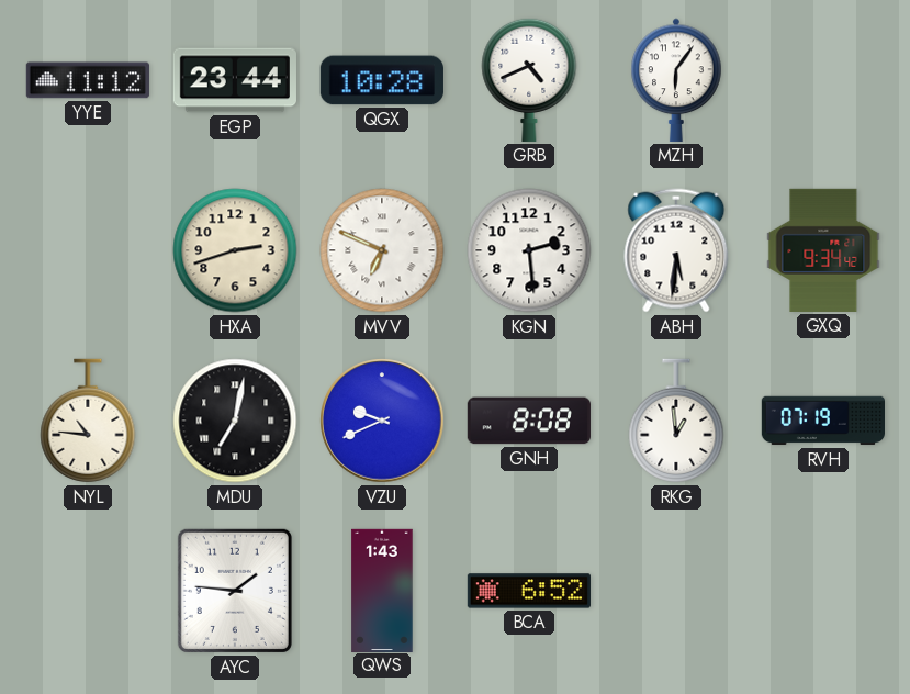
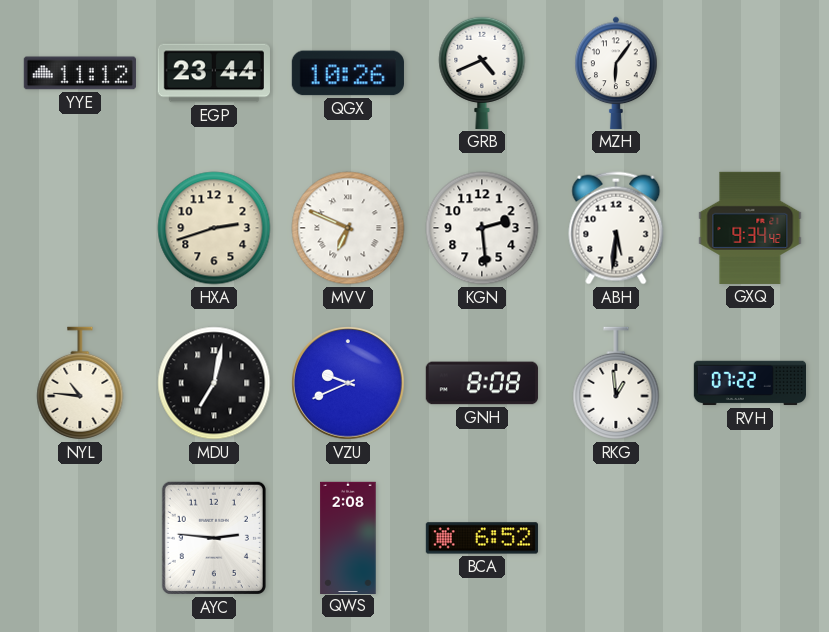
QGX: 10:28 -> 10:26
RVH: 07:19 -> 07:22
AYC: 1:46 -> 2:46
QWS: 1:43 -> 2:08
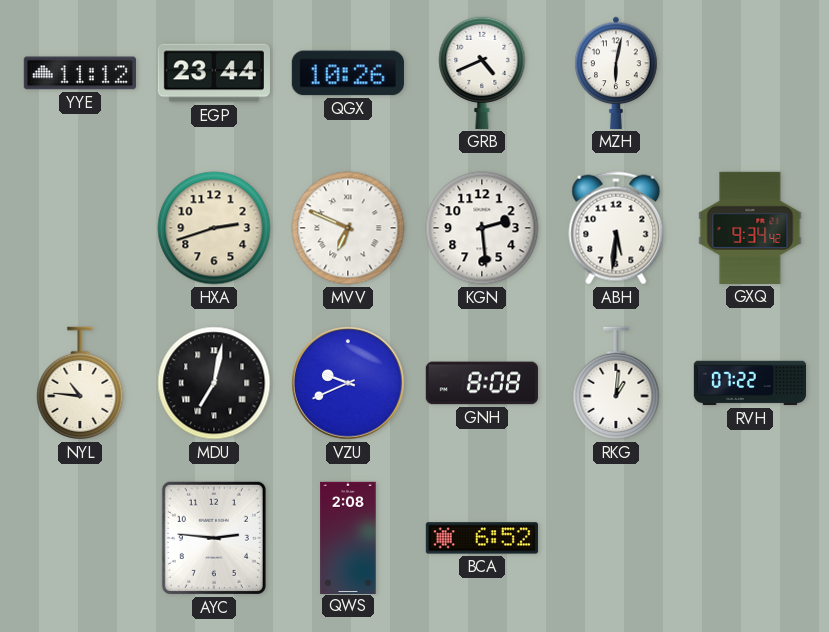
MZH: 6:06 -> 6:02
RKG: 12:59 -> 1:01
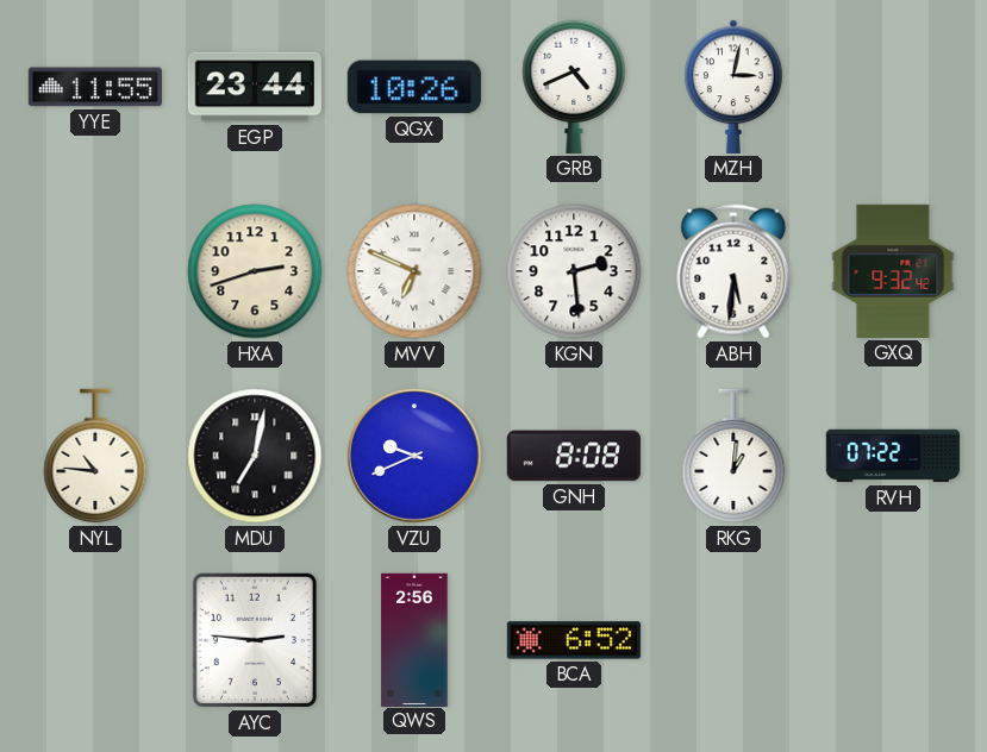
YYE: 11:12 -> 11:55
MZH: 6:02 -> 3:02
GXQ: 9:34 -> 9:32
QWS: 2:08 -> 2:56
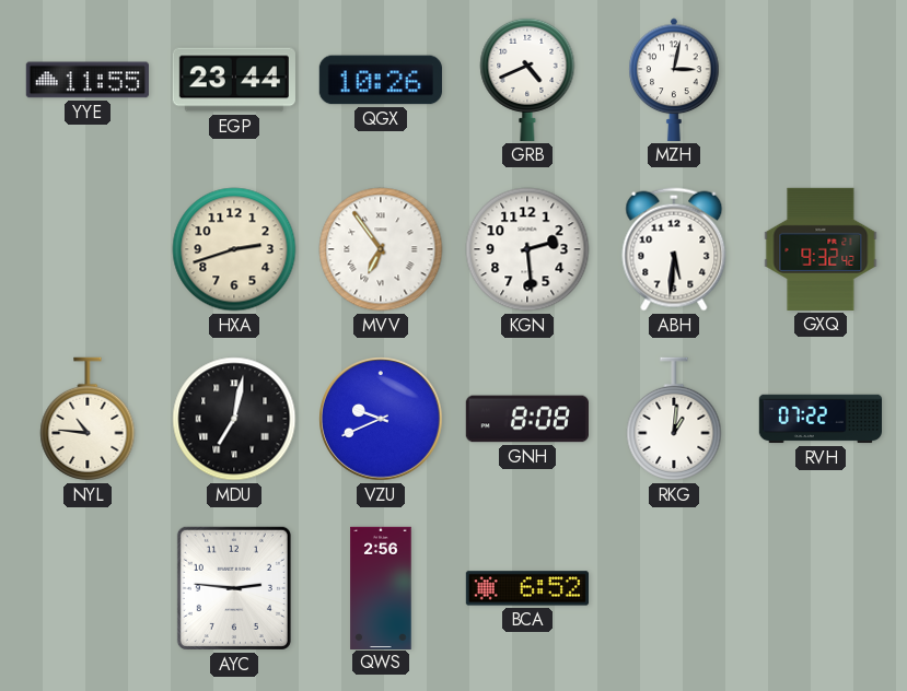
MVV: 6:49 -> 6:54
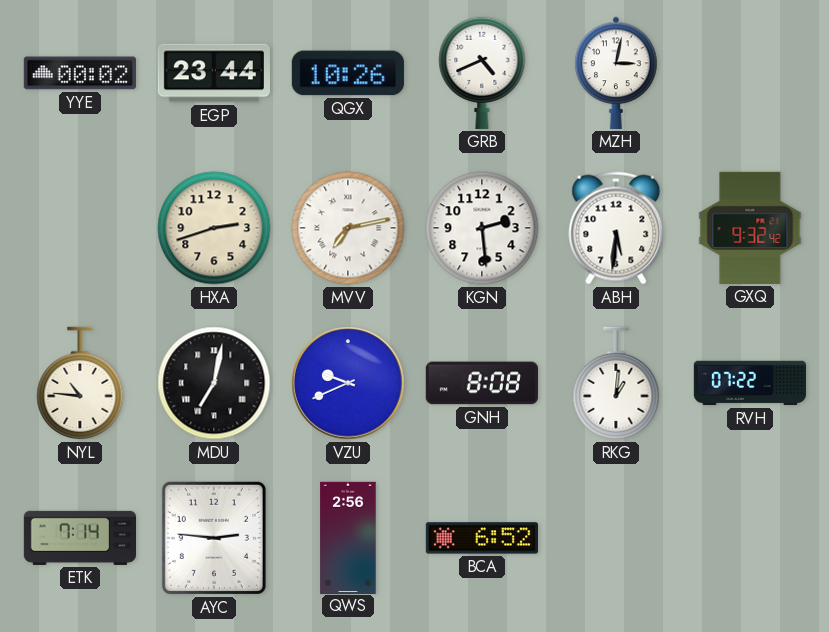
YYE: 11:55 -> 00:02
MVV: 6:54 -> 7:13
ETK: none -> 7:14
